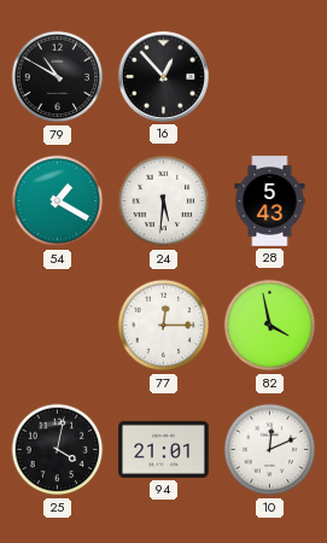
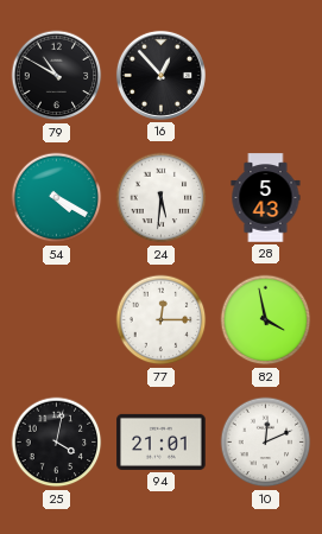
54: 1:20 -> 4:20
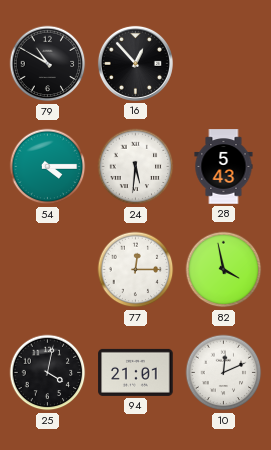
54: 4:20 -> 4:15
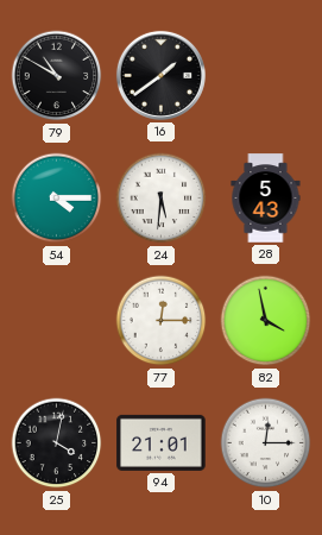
16: 12:53 -> 1:39
10: 12:11 -> 12:15
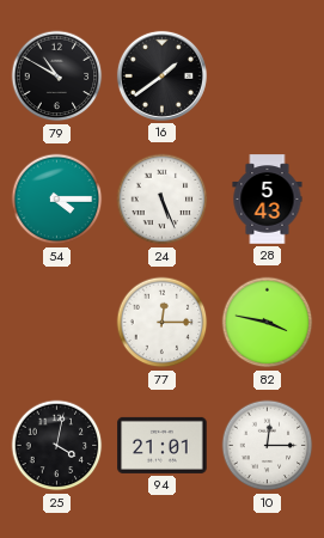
24: 5:31 -> 5:26
82: 3:58 -> 3:47
